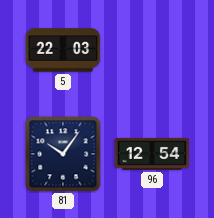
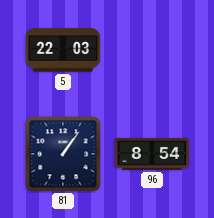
81: 10:06 -> 1:06
96: 12:54 -> 8:54
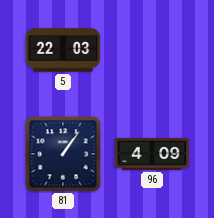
96: 8:54 -> 4:09
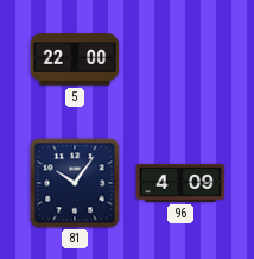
5: 22:03 -> 22:00
81: 1:06 -> 10:06
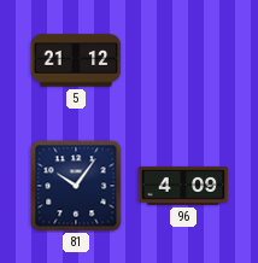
5: 22:00 -> 21:12
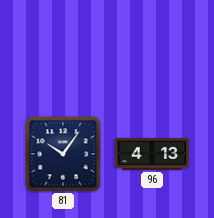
5: 21:12 -> none
96: 4:09 -> 4:13
